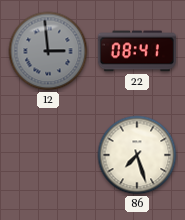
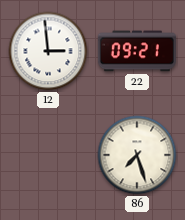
12 dial: grey -> white
22: 08:41 -> 09:21
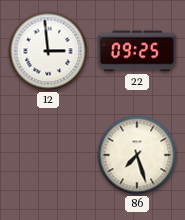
22: 09:21 -> 09:25
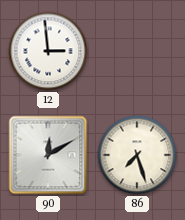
22: 09:25 -> none
90: none -> 12:10
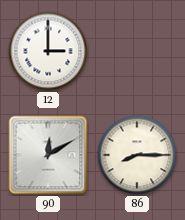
12: 2:59 -> 3:00
86: 7:27 -> 8:15
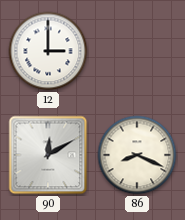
86: 8:15 -> 8:19
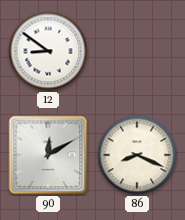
12: 3:00 -> 8:51
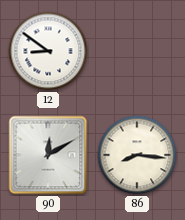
86: 8:19 -> 8:16
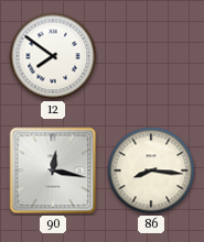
12: 8:51 -> 7:51
90: 12:10 -> 12:17
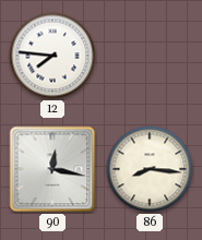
12: 7:51 -> 7:46
